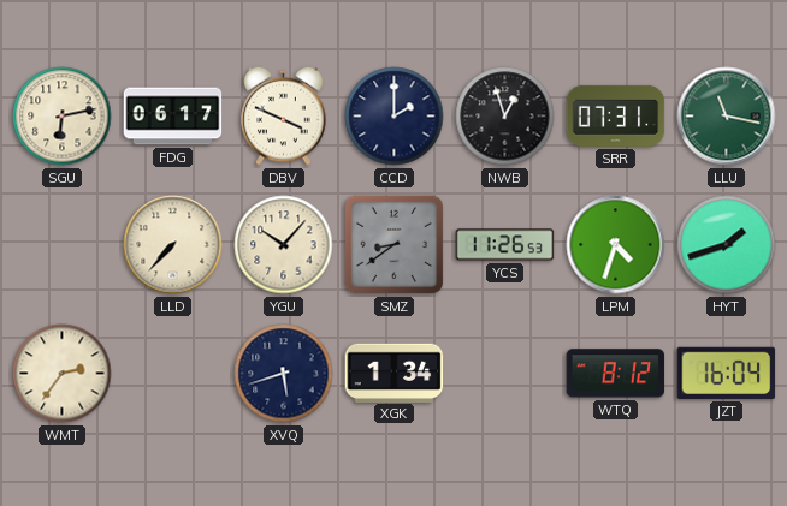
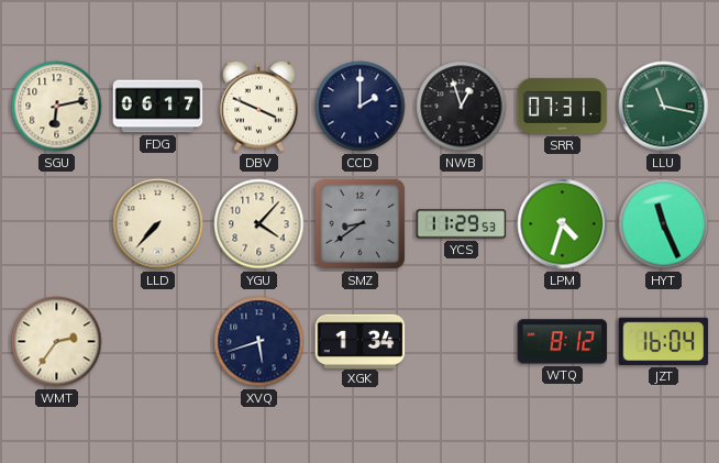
YGU: 10:07 -> 4:07
YCS: 11:26 -> 11:29
HYT: 1:42 -> 11:26
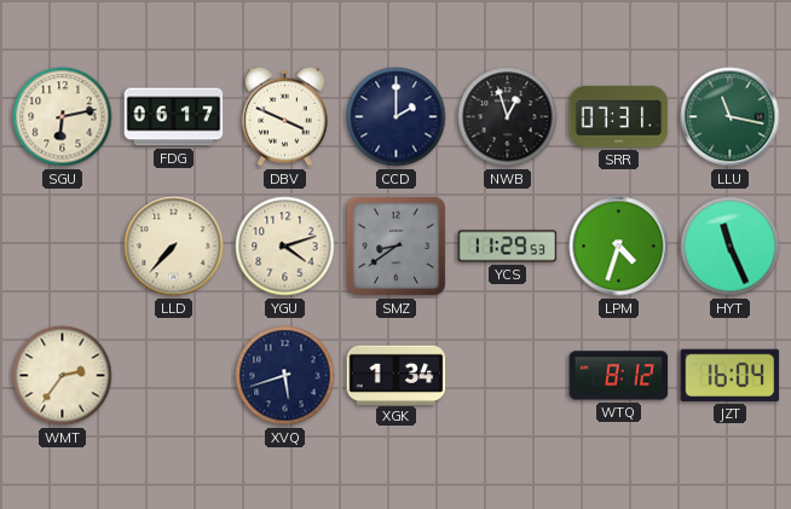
YGU: 4:07 -> 4:12
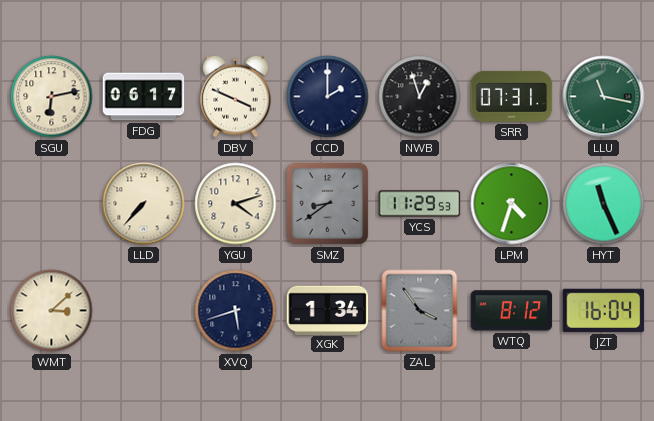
WMT: 2:36 -> 3:08
ZAL: none -> 3:54
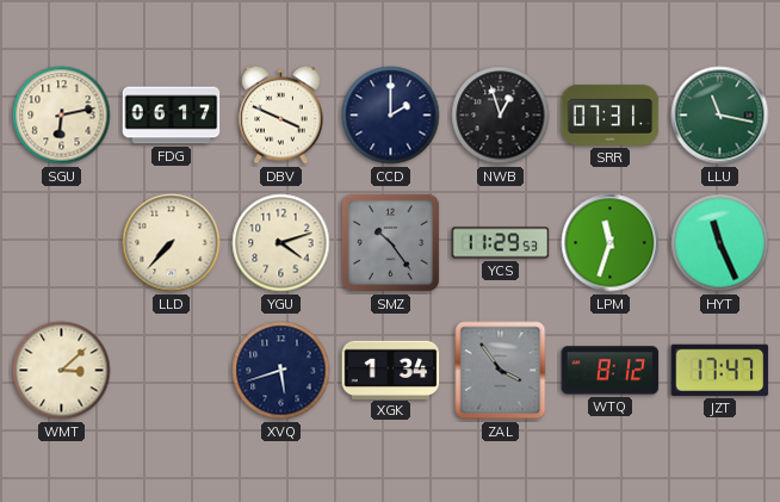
SMZ: 8:39 -> 10:24
LPM: 4:33 -> 11:33
JZT: 16:04 -> 17:47
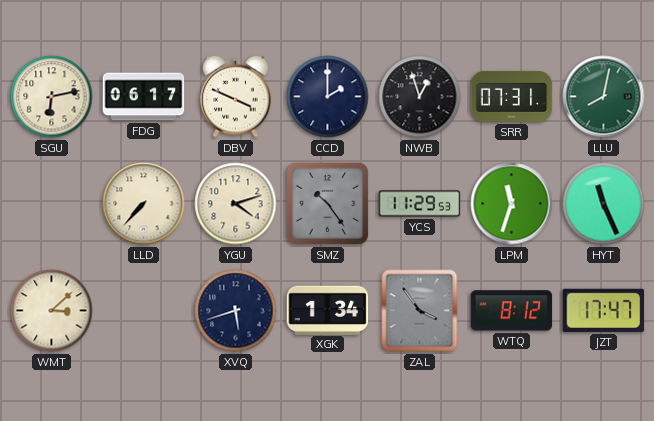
LLU: 11:17 -> 8:02
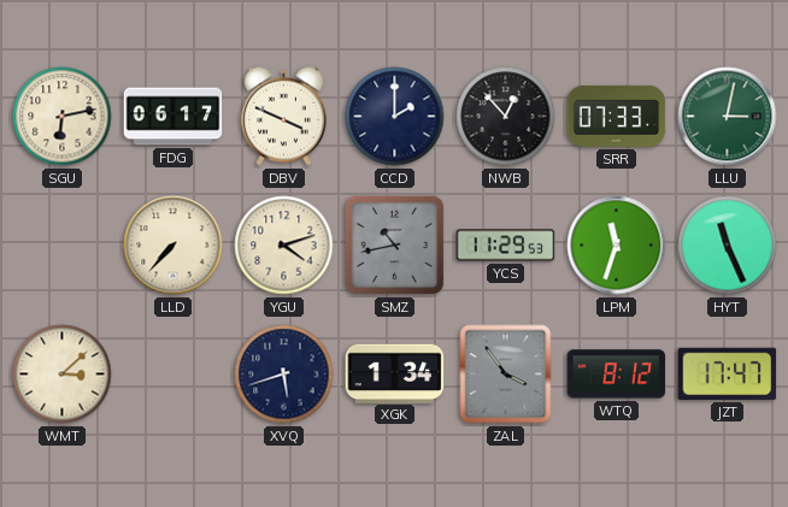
NWB: 12:57 -> 12:53
SRR: 07:31 -> 07:33
LLU: 8:02 -> 3:02
SMZ: 10:24 -> 10:43
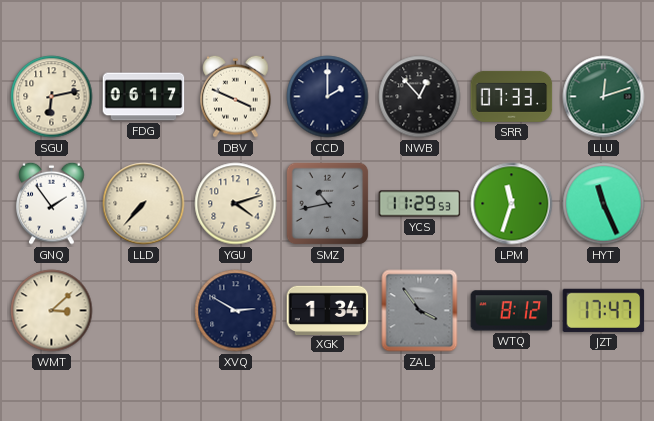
LLU: 3:02 -> 12:12
GNQ: none -> 1:54
XVQ: 5:42 -> 2:50
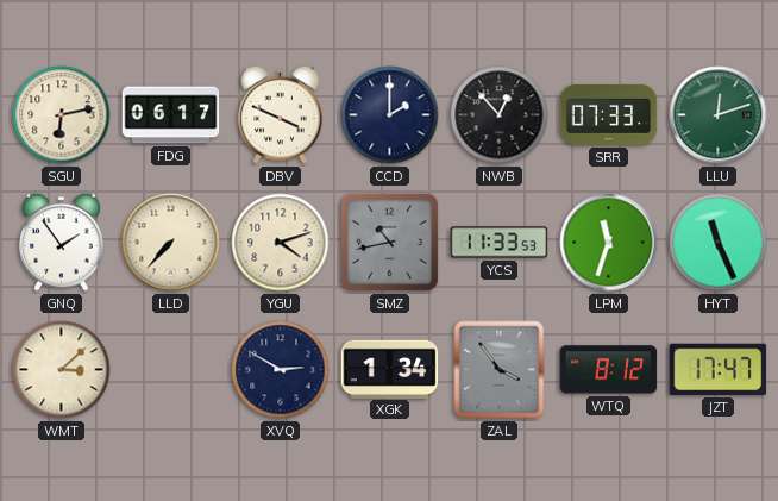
YCS: 11:29 -> 11:33
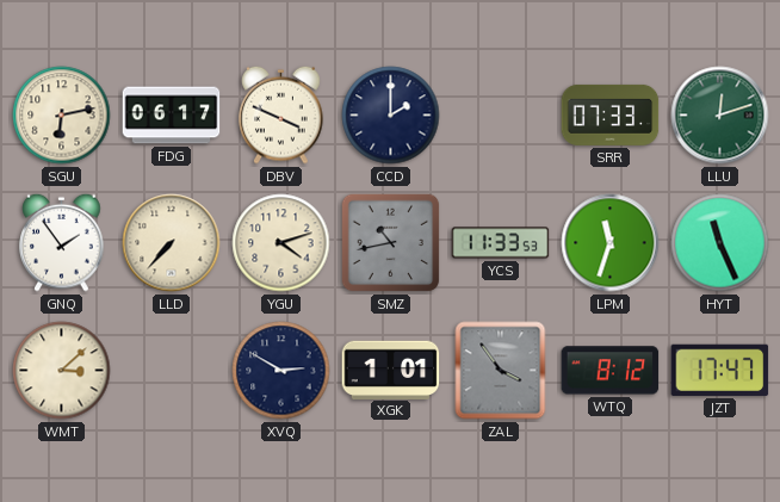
NWB: 12:53 -> none
XGK: 1:34 -> 1:01
